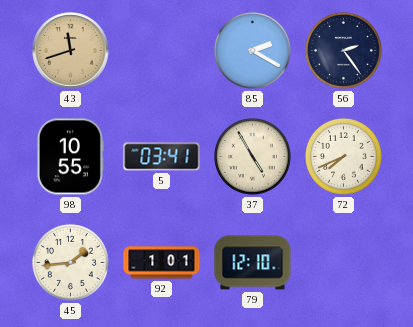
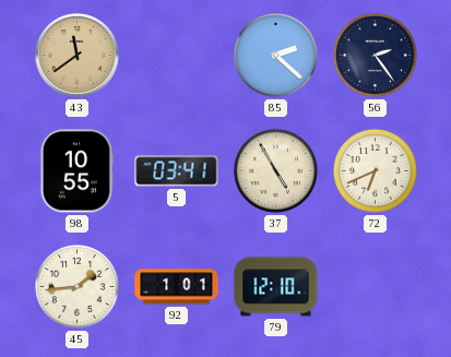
43: 11:42 -> 11:39
85: 2:20 -> 2:22
72: 7:41 -> 6:41
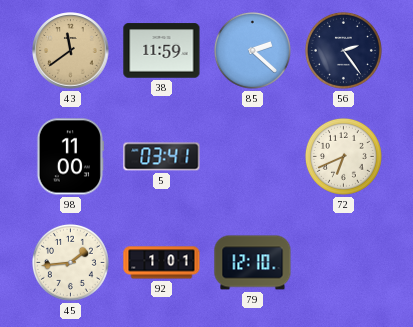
38: none -> 11:59
98: 10:55 -> 11:00
37: 4:55 -> none
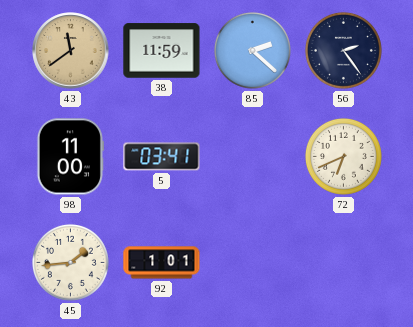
79: 12:10 -> none
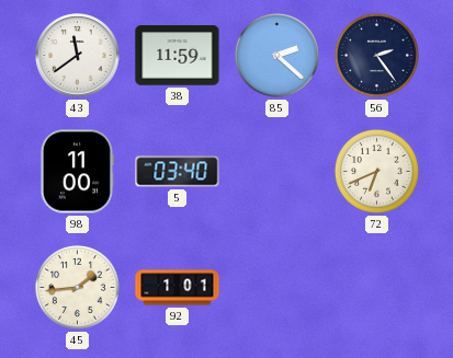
43 dial: champagne -> white
5: 03:41 -> 03:40
